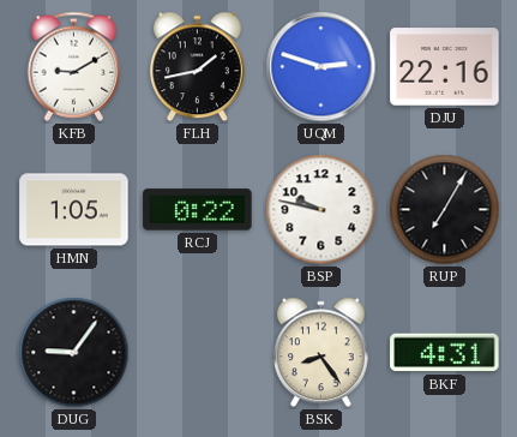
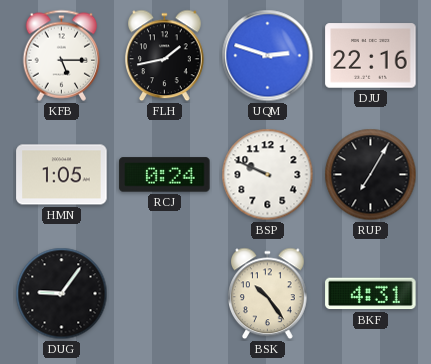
KFB: 9:10 -> 5:15
RCJ: 0:22 -> 0:24
BSP: 9:47 -> 9:49
BSK: 8:24 -> 10:24
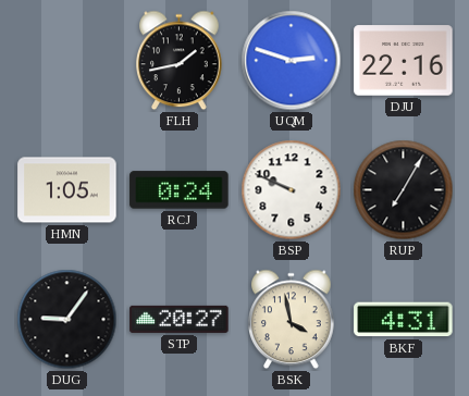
KFB: 5:15 -> none
STP: none -> 20:27
BSK: 10:24 -> 3:58
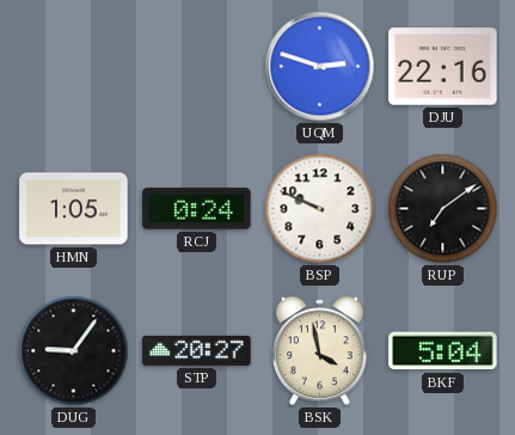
FLH: 1:43 -> none
RUP: 7:05 -> 7:09
BKF: 4:31 -> 5:04
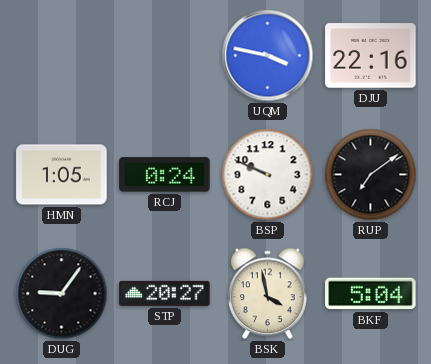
UQM: 2:48 -> 3:47
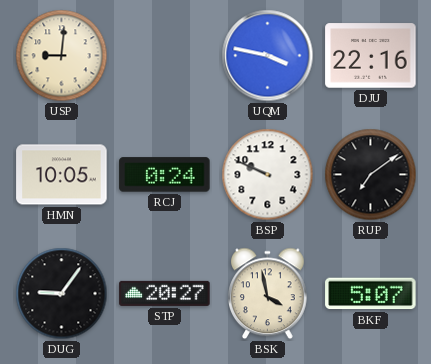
USP: none -> 9:01
HMN: 1:05 -> 10:05
BKF: 5:04 -> 5:07
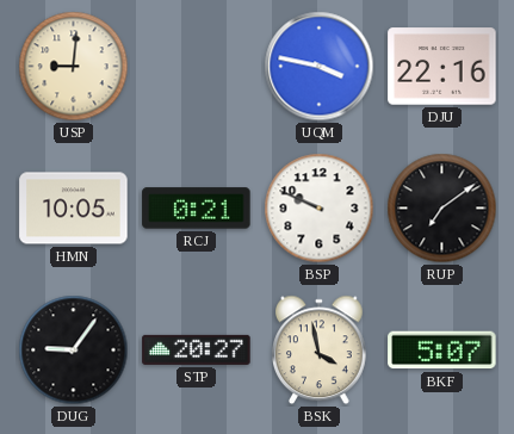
RCJ: 0:24 -> 0:21
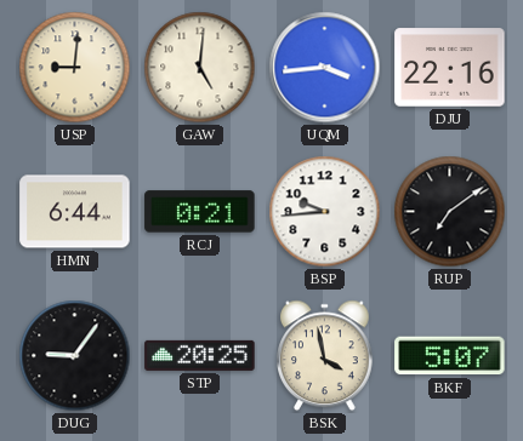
GAW: none -> 5:01
UQM: 3:47 -> 3:44
HMN: 10:05 -> 6:44
BSP: 9:49 -> 9:44
STP: 20:27 -> 20:25
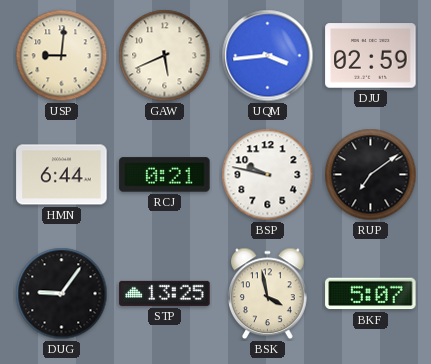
GAW: 5:01 -> 5:41
DJU: 22:16 -> 02:59
BSP: 9:44 -> 9:47
STP: 20:25 -> 13:25
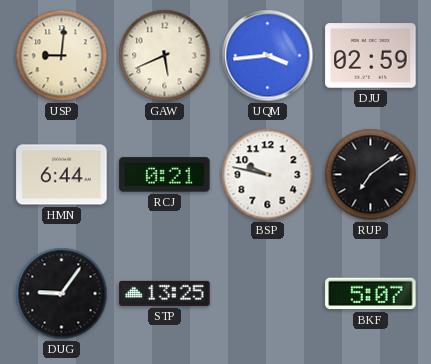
BSK: 3:58 -> none
